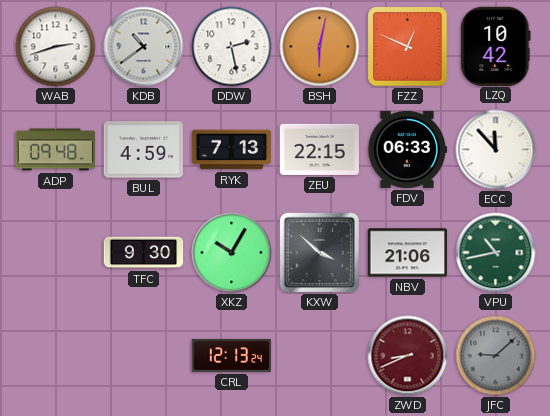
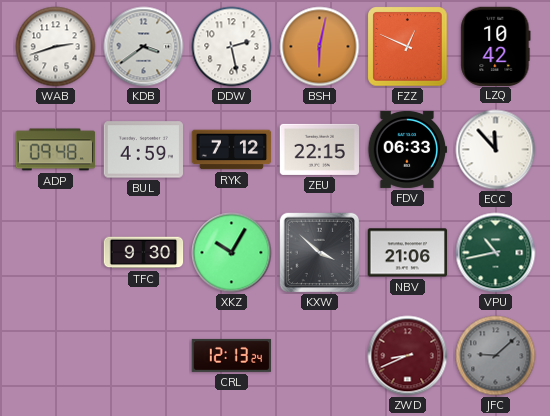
KDB: 10:39 -> 3:39
RYK: 7:13 -> 7:12
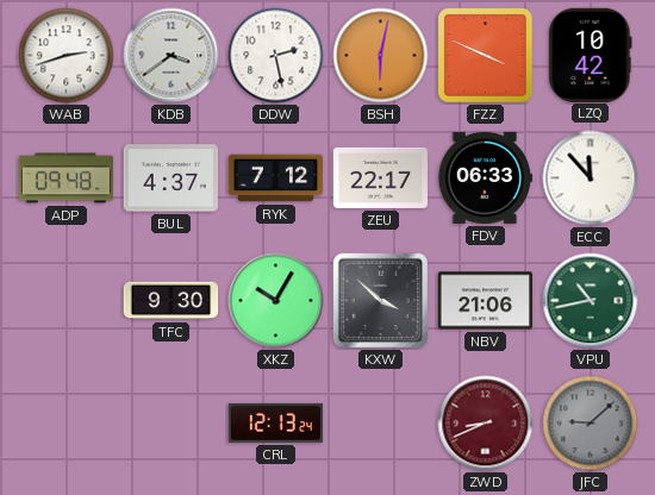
FZZ: 12:49 -> 3:49
BUL: 4:59 -> 4:37
ZEU: 22:15 -> 22:17
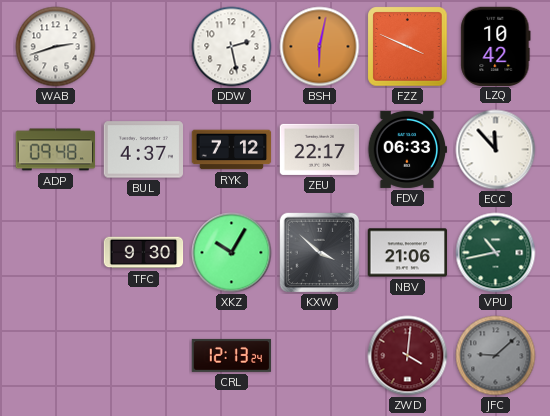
KDB: 3:39 -> none
ZWD: 8:41 -> 4:01
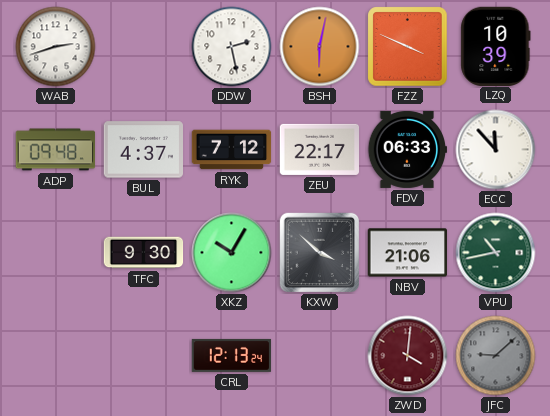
LZQ: 10:42 -> 10:39
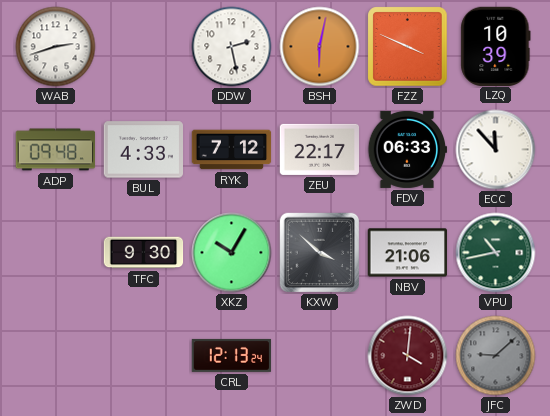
BUL: 4:37 -> 4:33
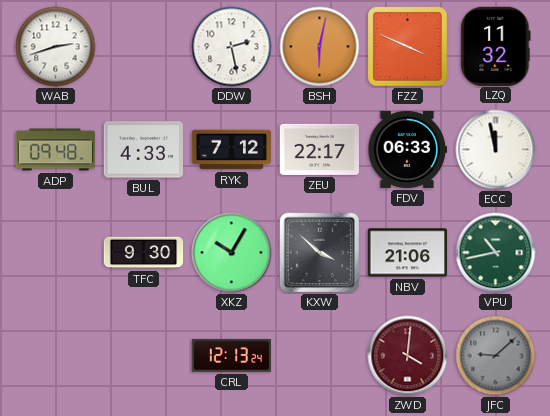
LZQ: 10:39 -> 11:32
ECC: 11:53 -> 11:58
